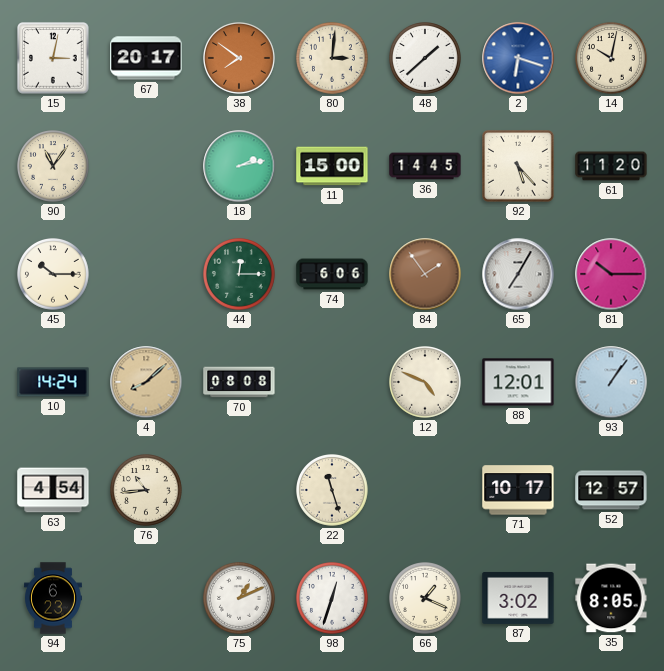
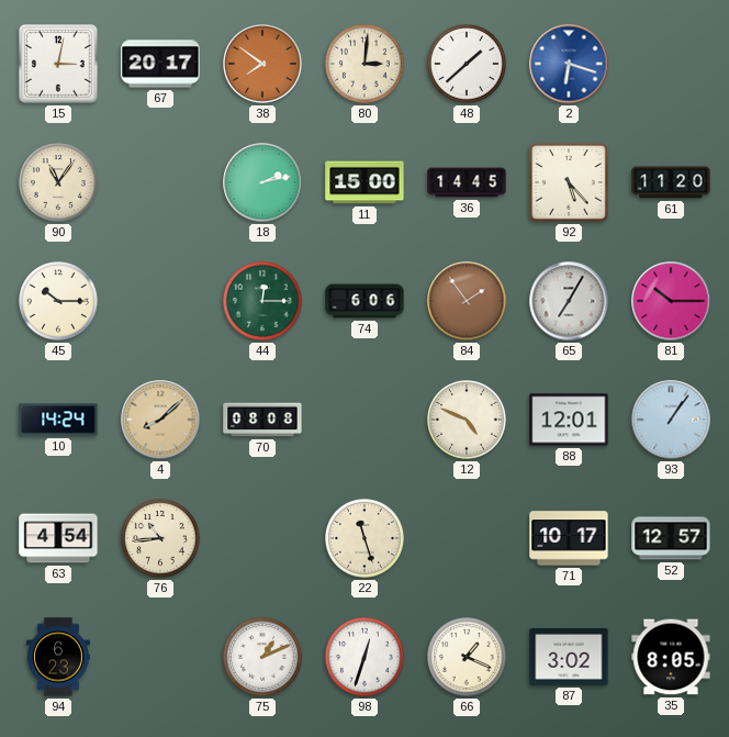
14: 10:02 -> none
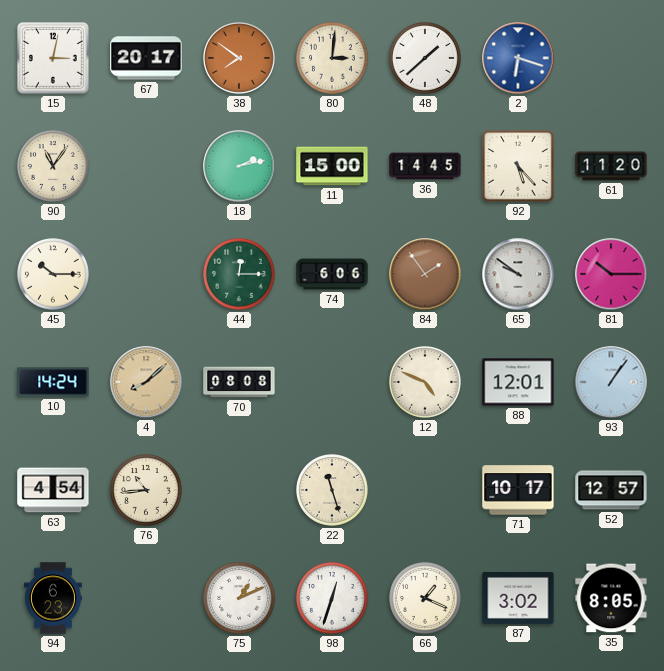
65: 7:05 -> 9:51
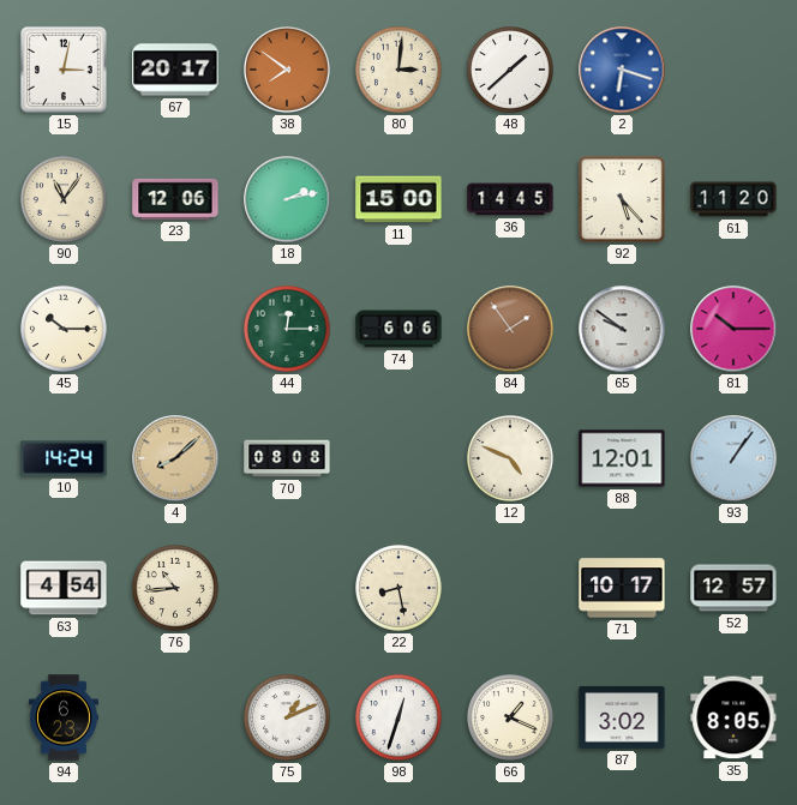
23: none -> 12:06
22: 11:27 -> 8:28
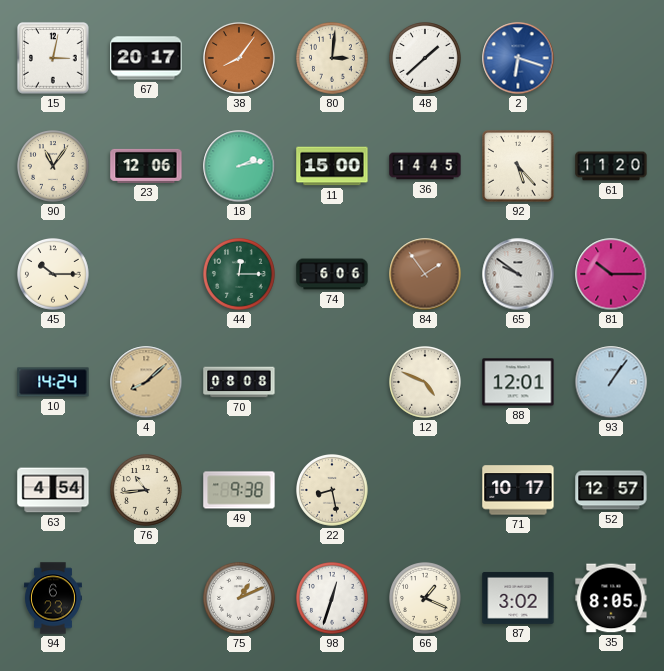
38: 7:51 -> 8:06
49: none -> 9:38
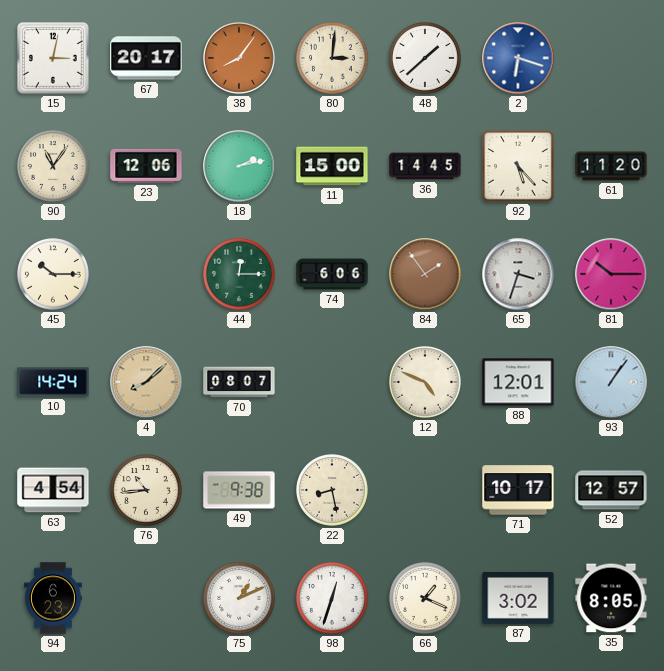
65: 9:51 -> 3:33
70: 08:08 -> 08:07
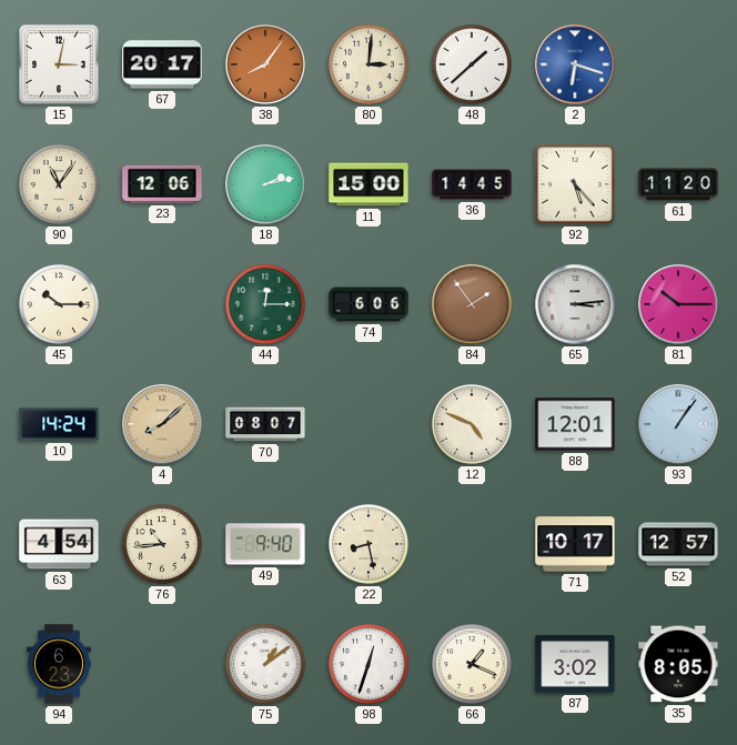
65: 3:33 -> 3:14
49: 9:38 -> 9:40
75: 1:11 -> 1:09
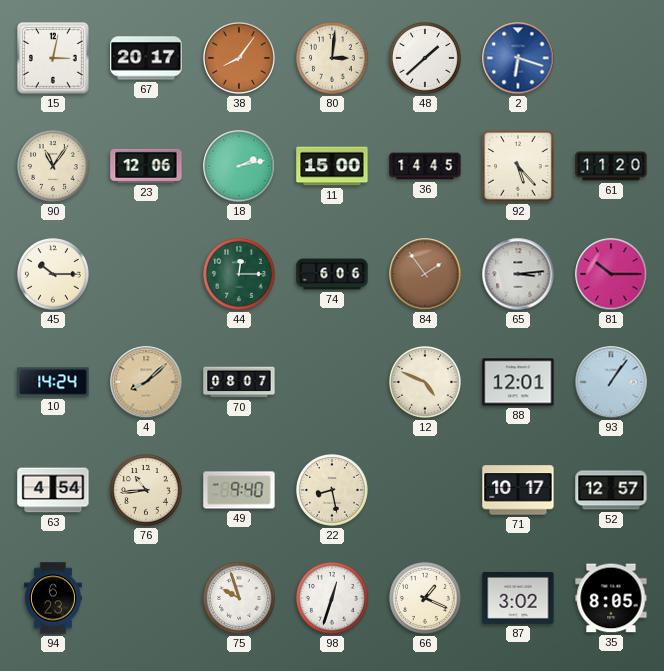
75: 1:09 -> 9:57
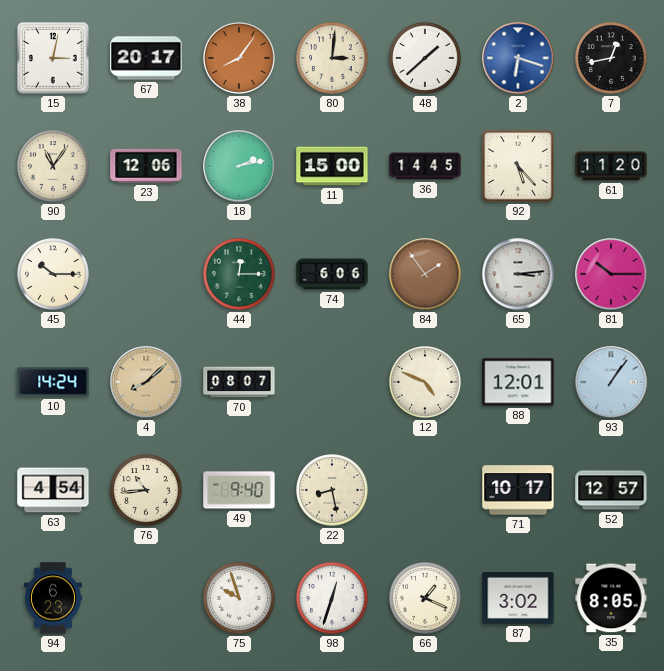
7: none -> 12:43
